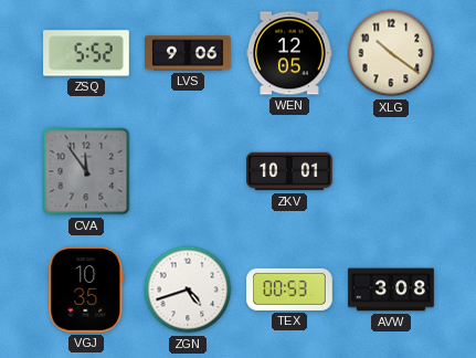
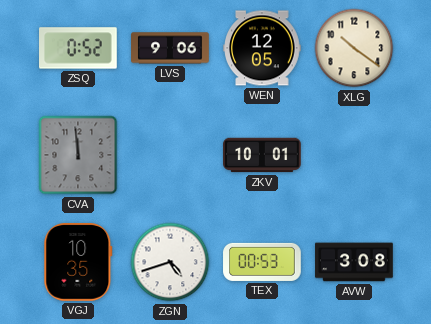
ZSQ: 5:52 -> 0:52
CVA: 11:54 -> 11:59
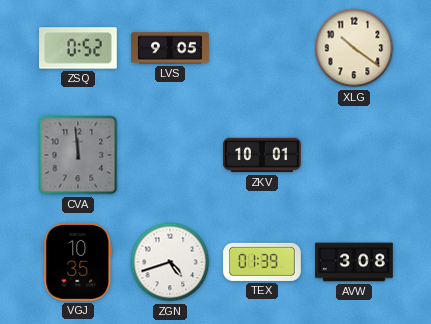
LVS: 9:06 -> 9:05
WEN: 12:05 -> none
TEX: 00:53 -> 01:39
